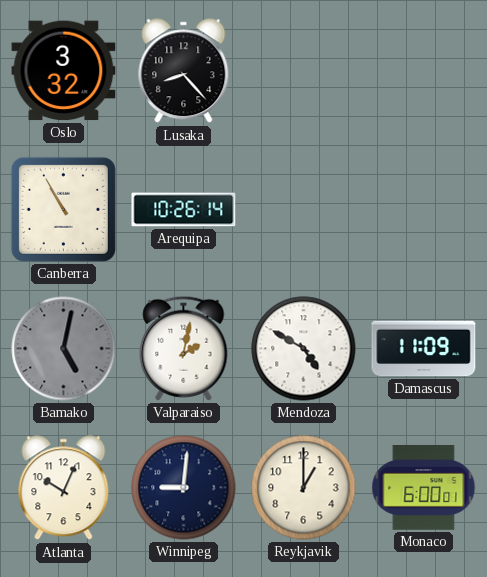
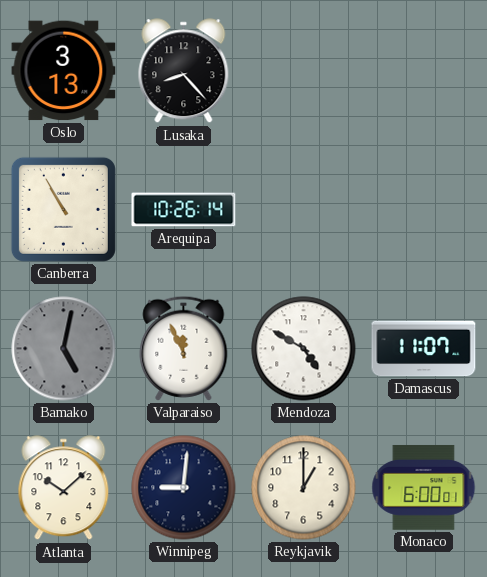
Oslo: 3:32 -> 3:13
Valparaiso: 2:02 -> 11:56
Damascus: 11:09 -> 11:07
Atlanta: 10:04 -> 10:08
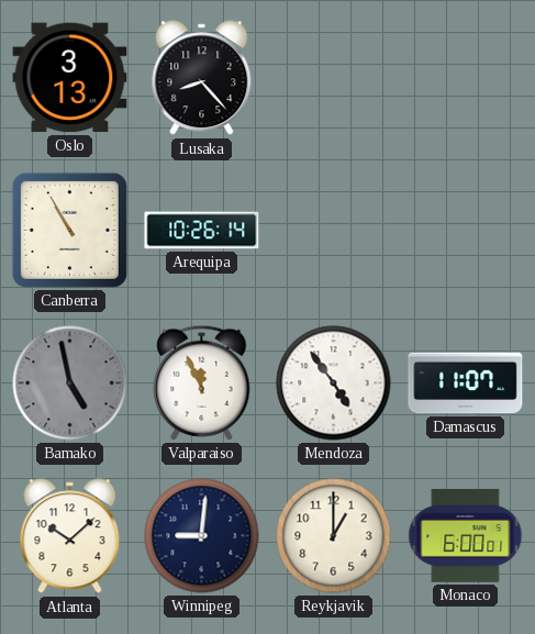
Bamako: 5:02 -> 4:58
Mendoza: 4:50 -> 4:54
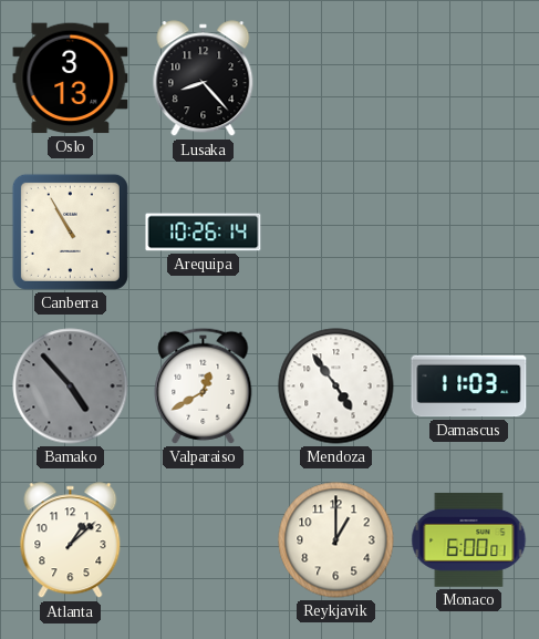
Bamako: 4:58 -> 4:53
Valparaiso: 11:56 -> 12:40
Damascus: 11:07 -> 11:03
Atlanta: 10:08 -> 1:08
Winnipeg: 9:01 -> none
